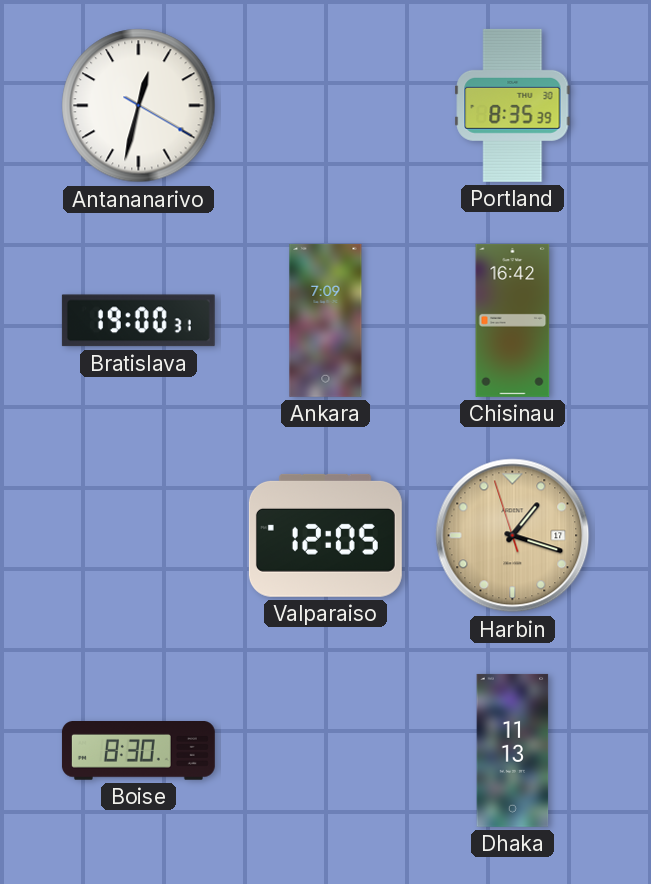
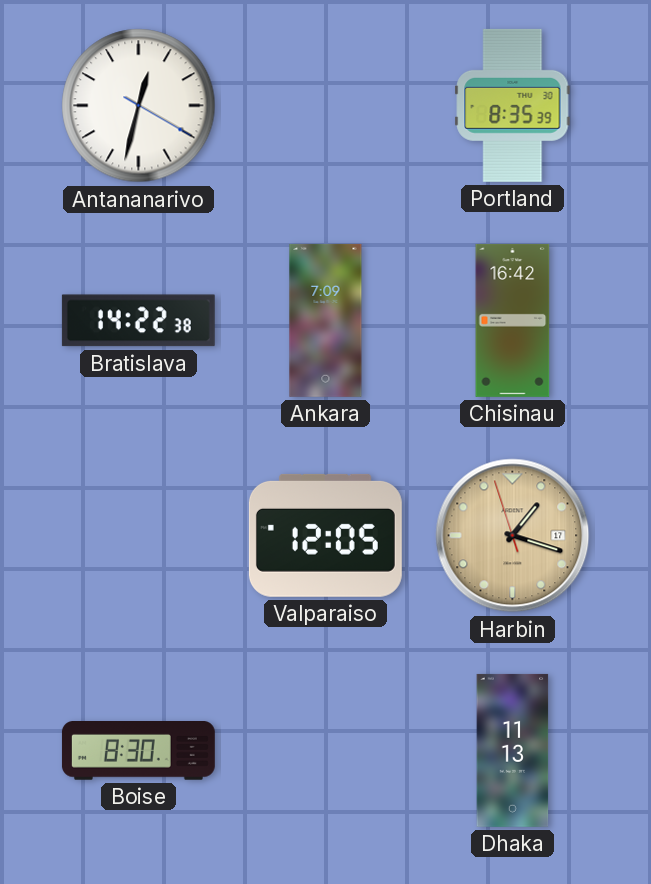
Bratislava: 19:00 -> 14:22
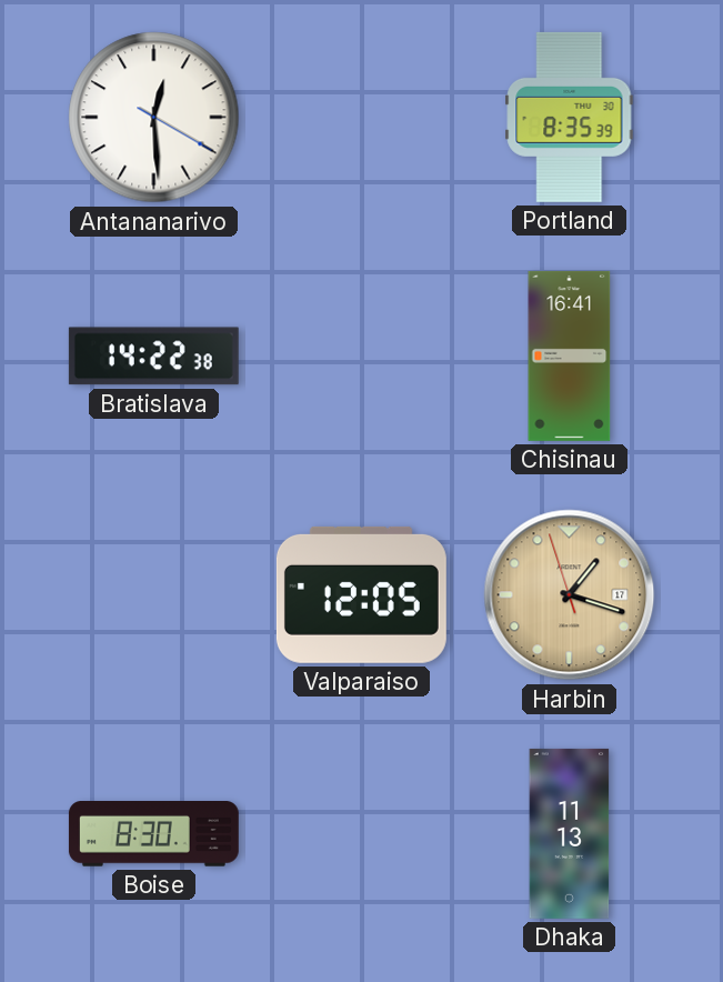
Antananarivo: 12:32 -> 12:29
Ankara: 7:09 -> none
Chisinau: 16:42 -> 16:41
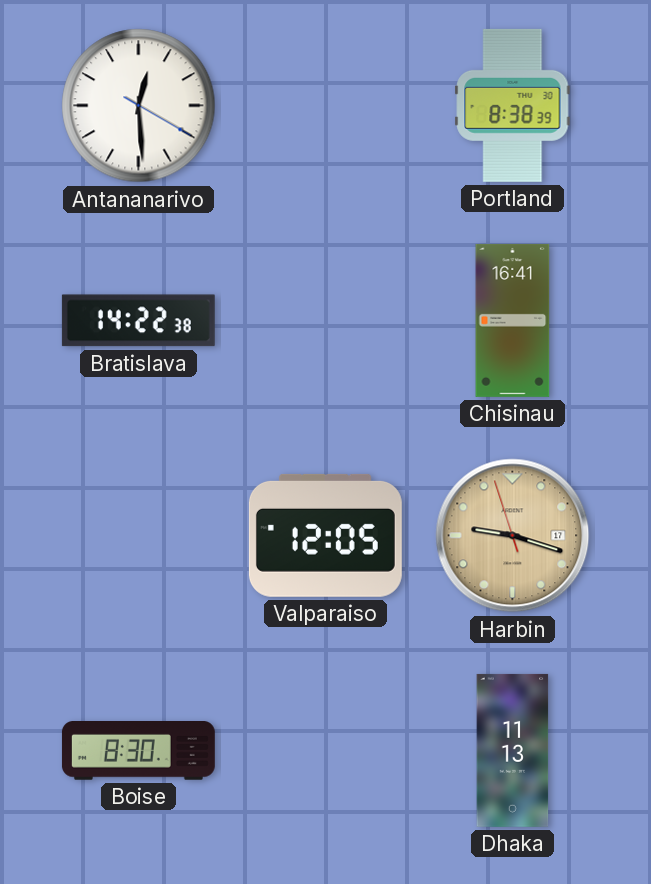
Portland: 8:35 -> 8:38
Harbin: 1:17 -> 9:17
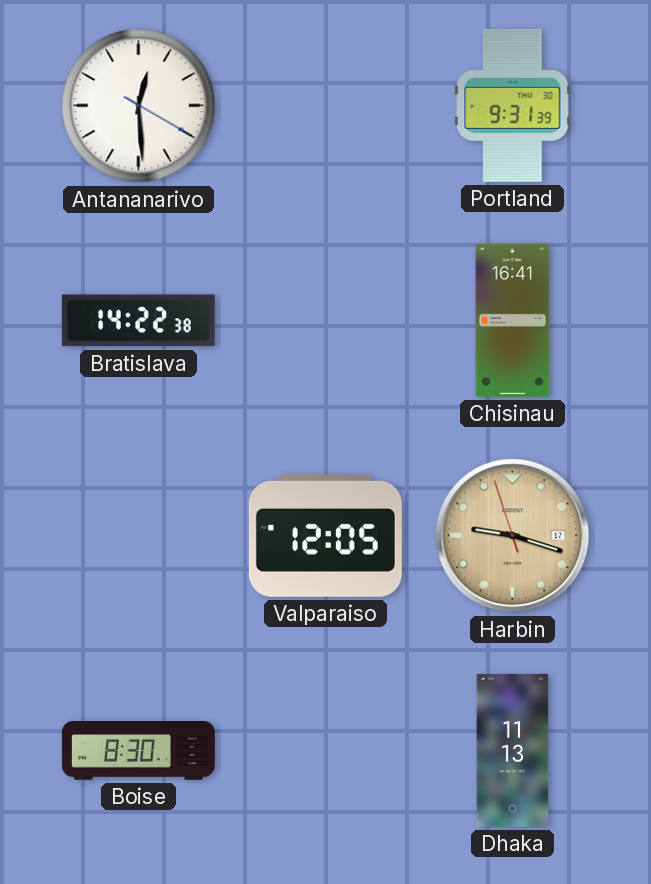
Portland: 8:38 -> 9:31
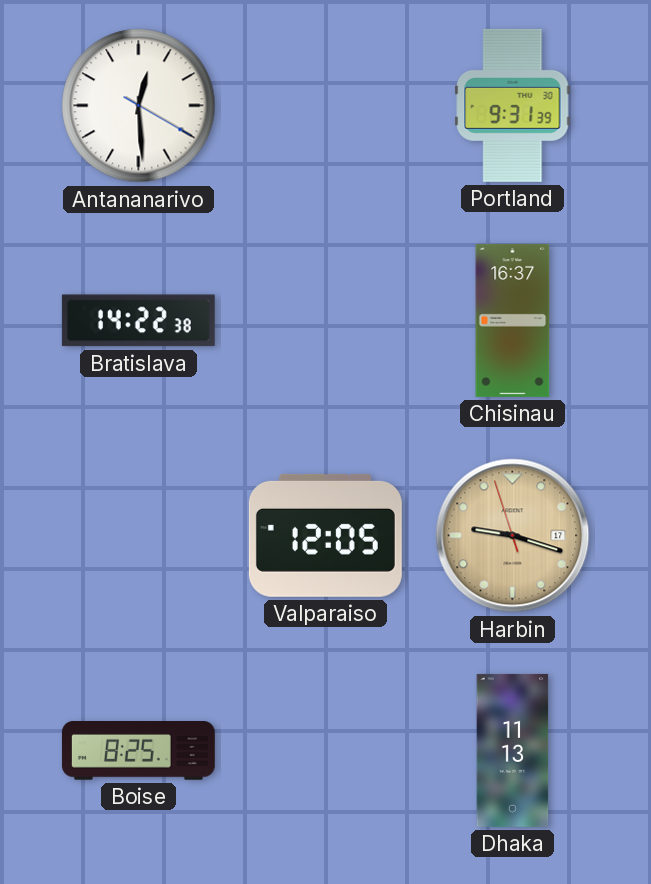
Chisinau: 16:41 -> 16:37
Boise: 8:30 -> 8:25
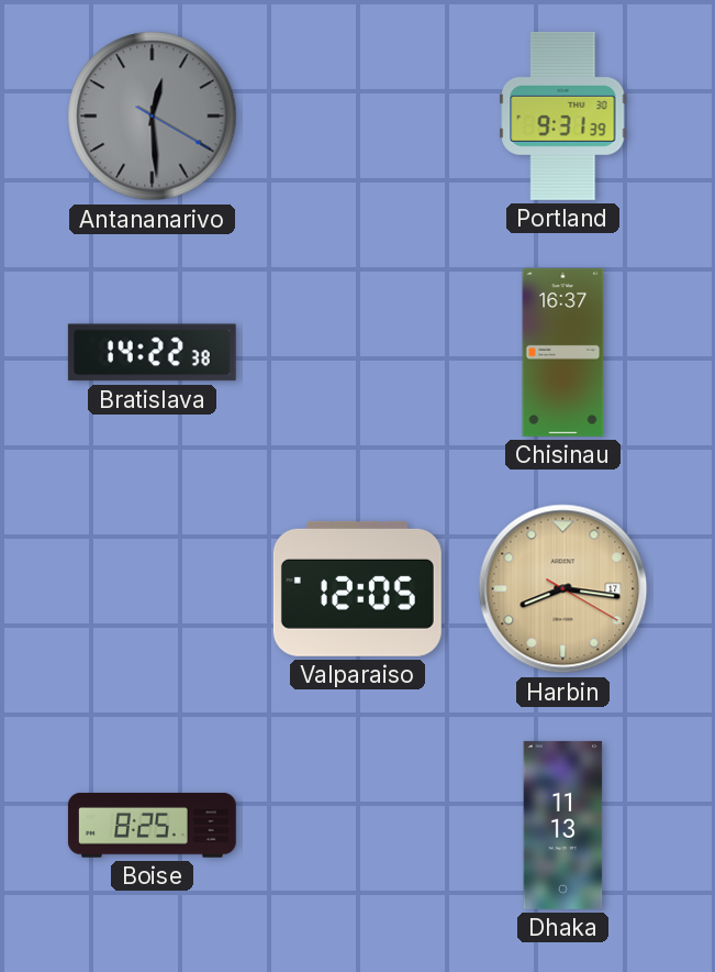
Antananarivo dial: white -> grey
Harbin: 9:17 -> 8:16
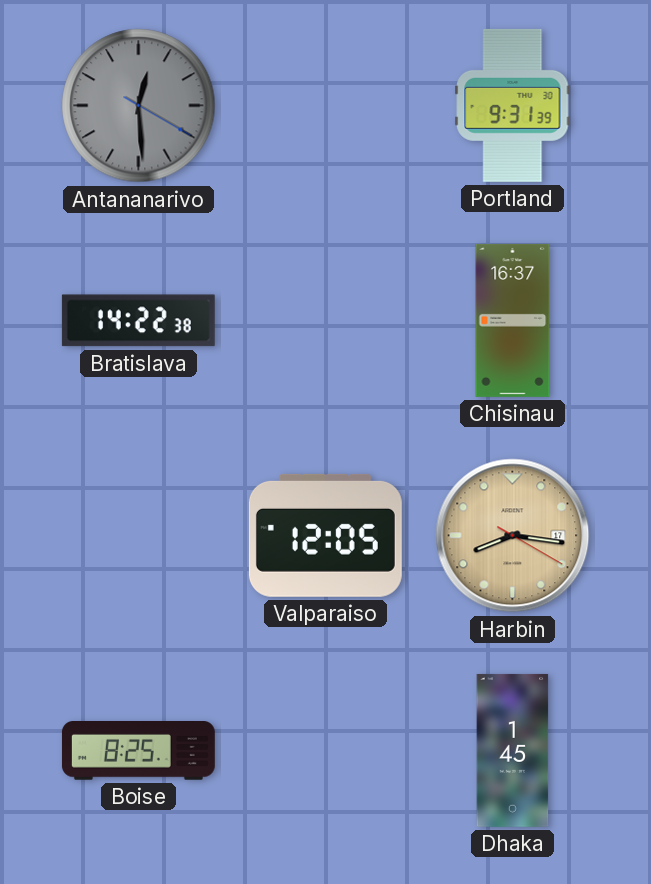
Dhaka: 11:13 -> 1:45
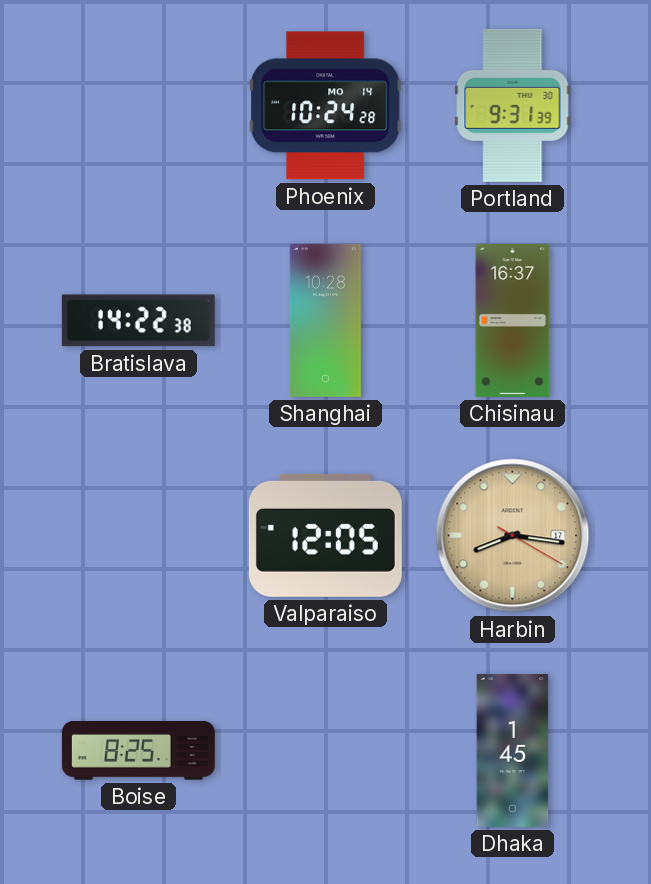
Antananarivo: 12:29 -> none
Phoenix: none -> 10:24
Shanghai: none -> 10:28
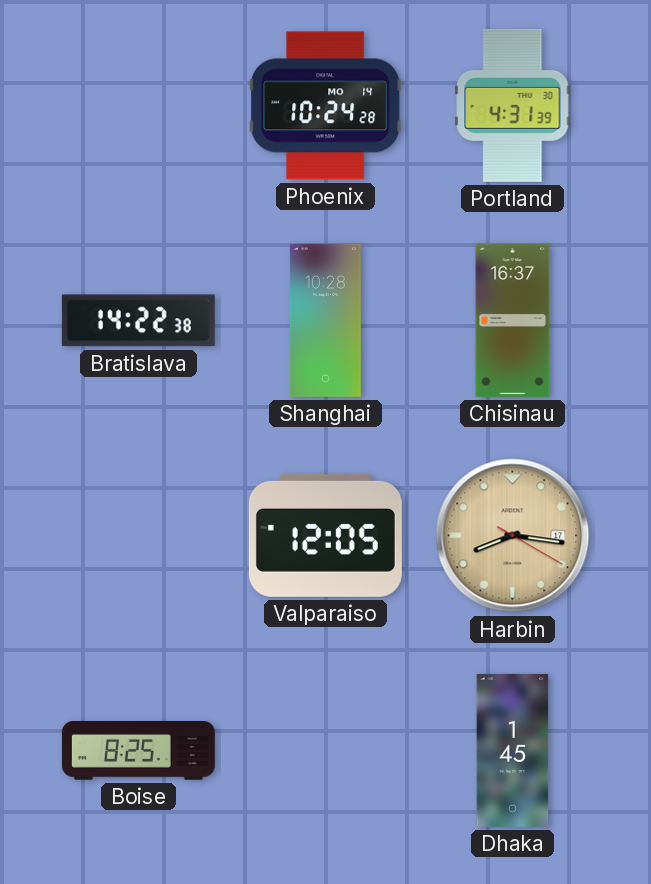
Portland: 9:31 -> 4:31
